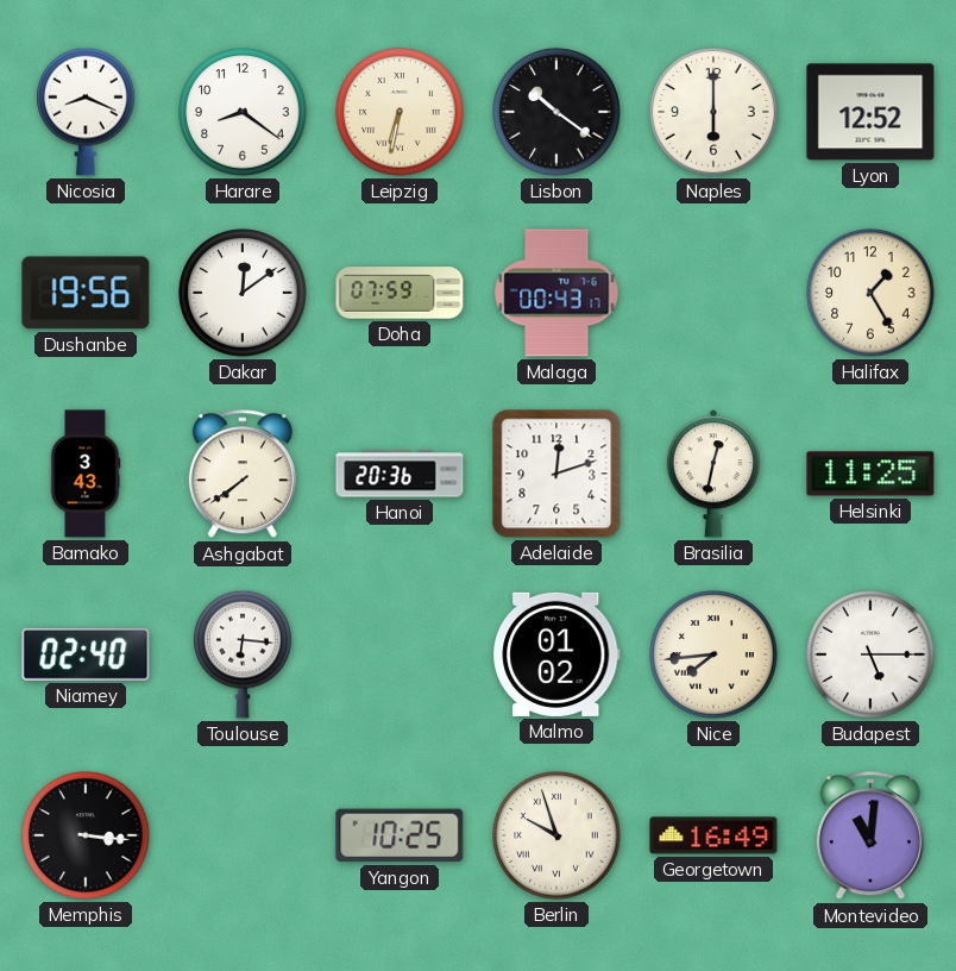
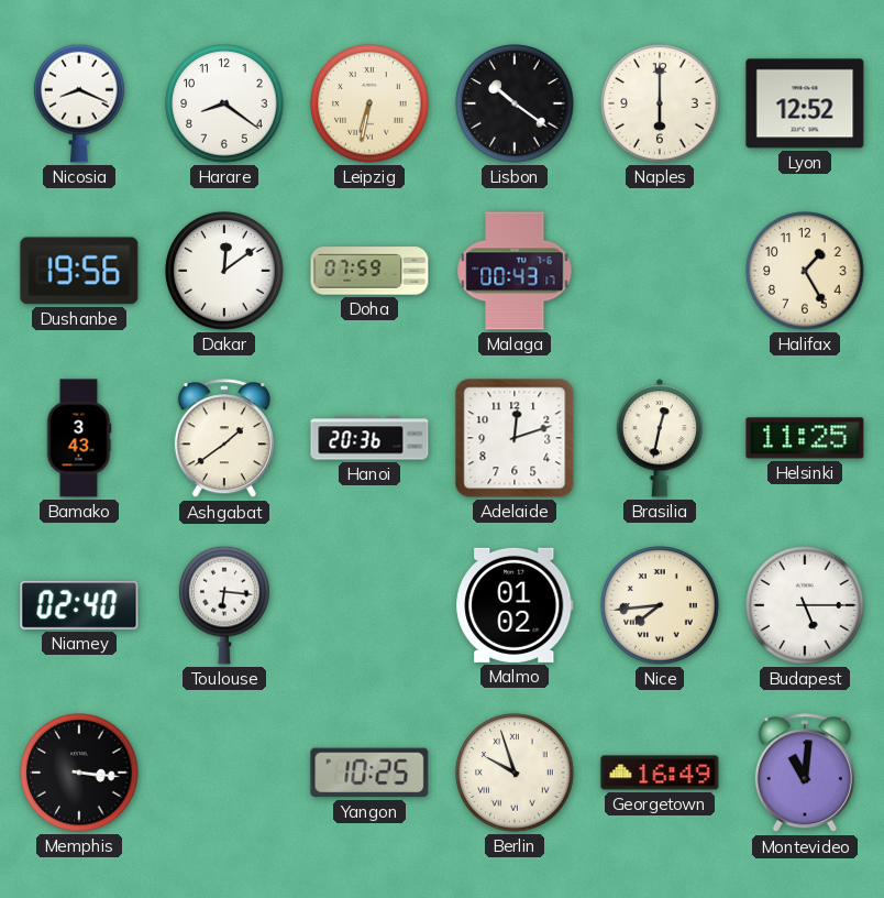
Ashgabat: 7:39 -> 1:39
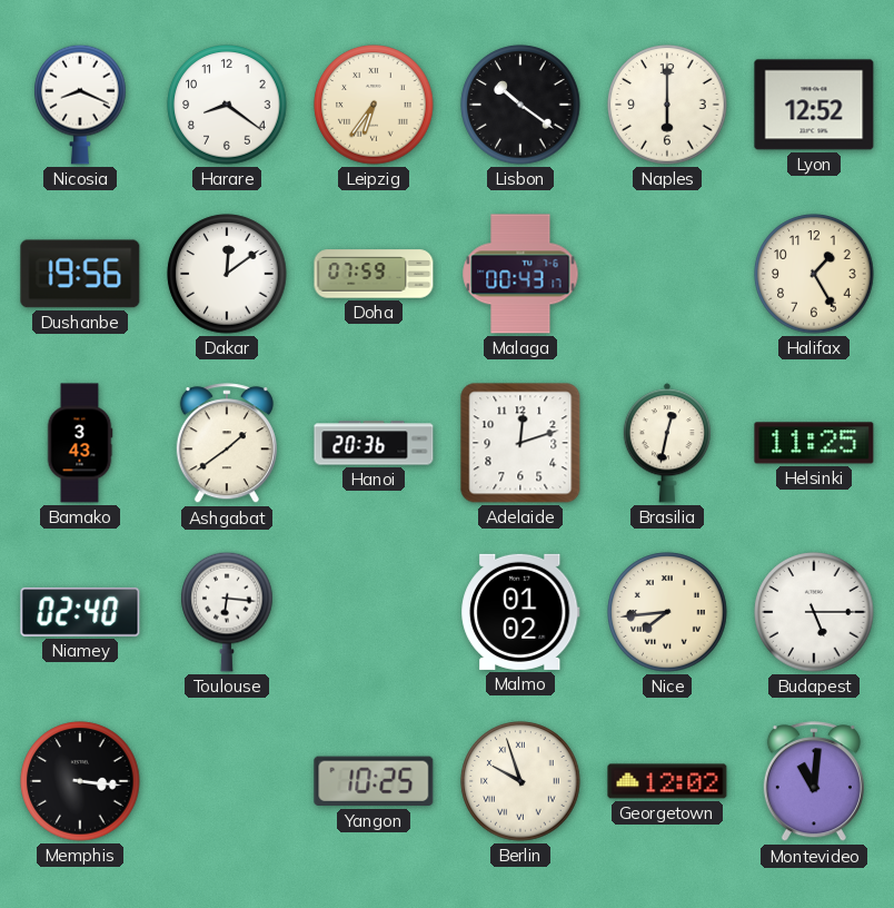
Leipzig: 6:32 -> 6:36
Georgetown: 16:49 -> 12:02
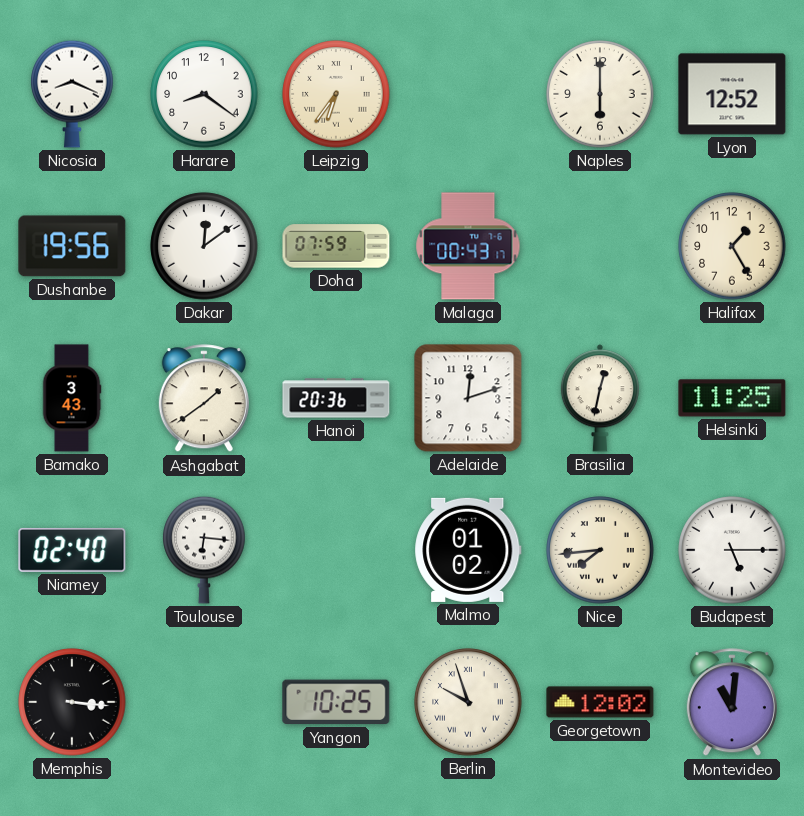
Lisbon: 10:21 -> none
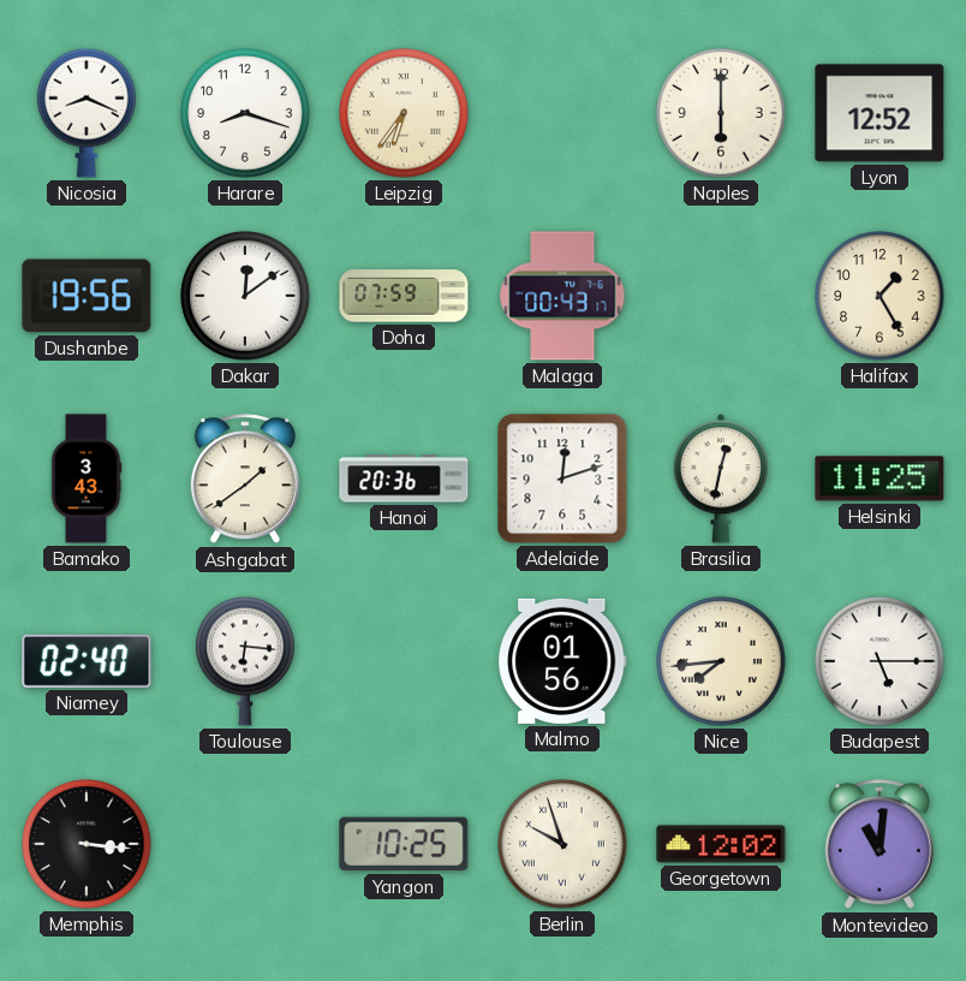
Harare: 8:21 -> 8:18
Malmo: 01:02 -> 01:56
